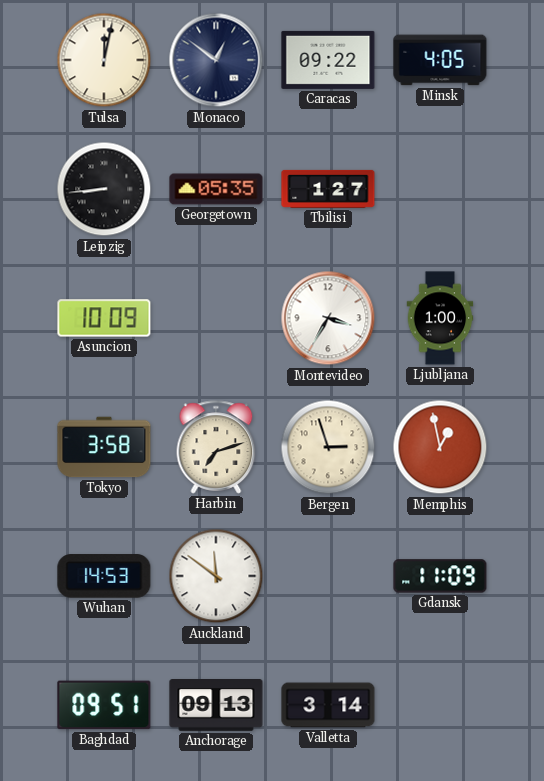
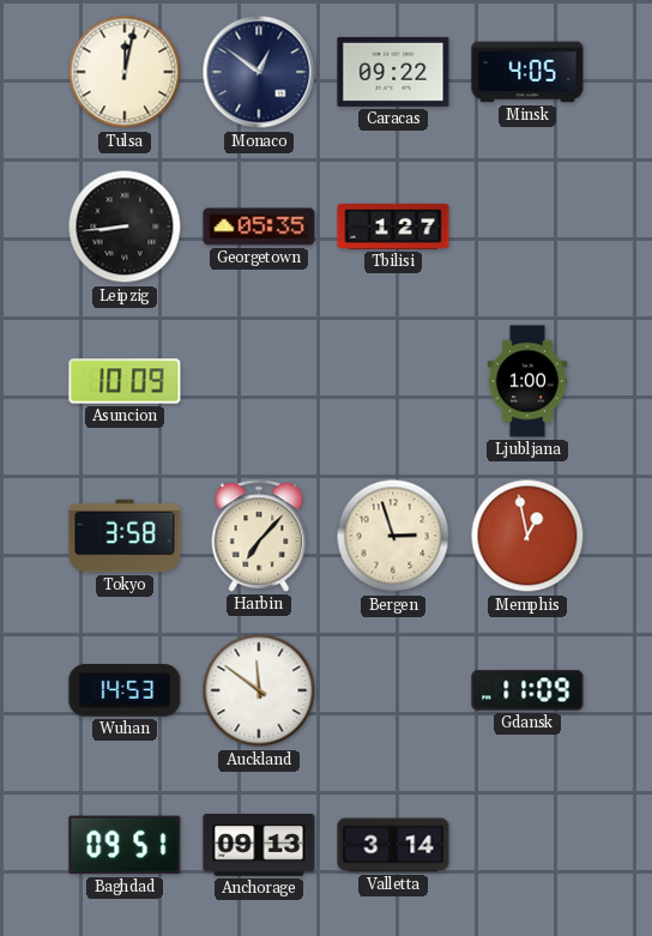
Montevideo: 3:35 -> none
Harbin: 7:12 -> 7:07
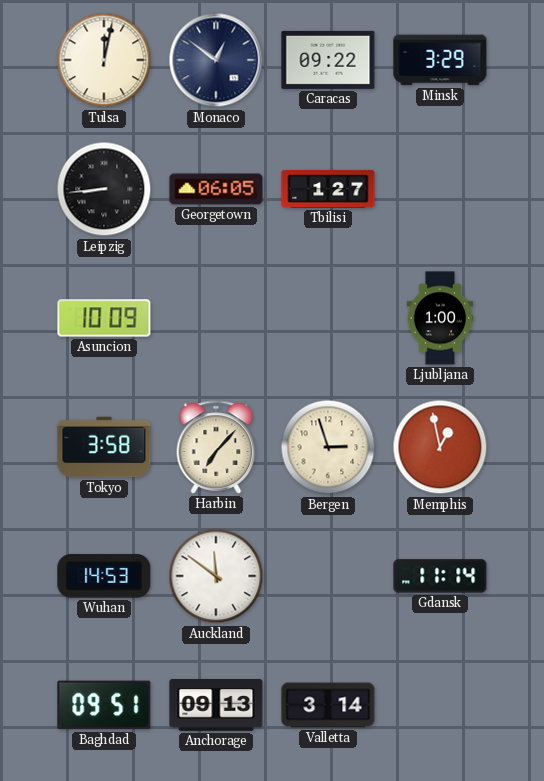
Minsk: 4:05 -> 3:29
Georgetown: 05:35 -> 06:05
Gdansk: 11:09 -> 11:14
